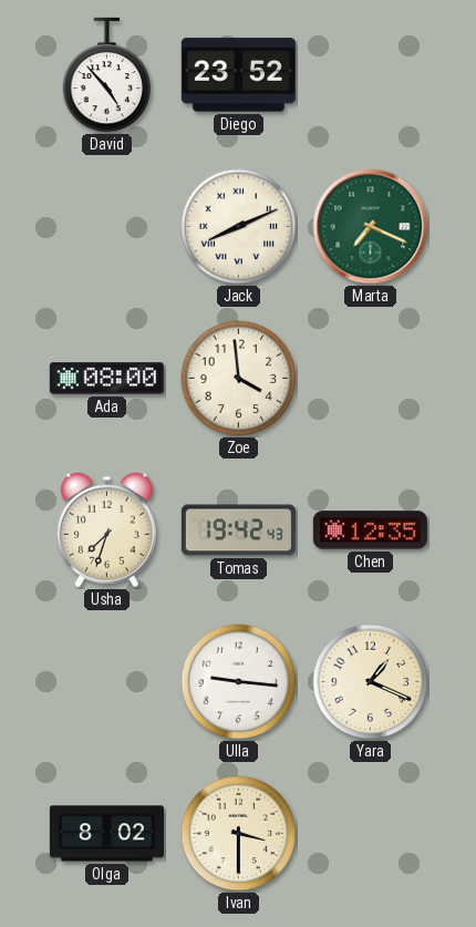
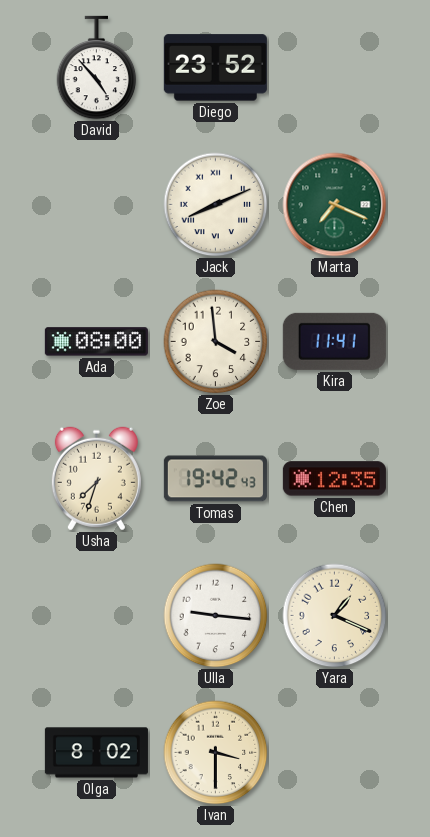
Kira: none -> 11:41
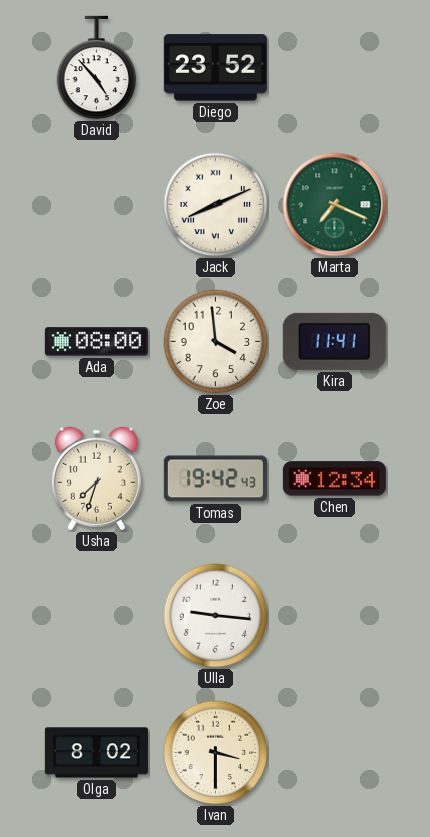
Chen: 12:35 -> 12:34
Yara: 1:19 -> none
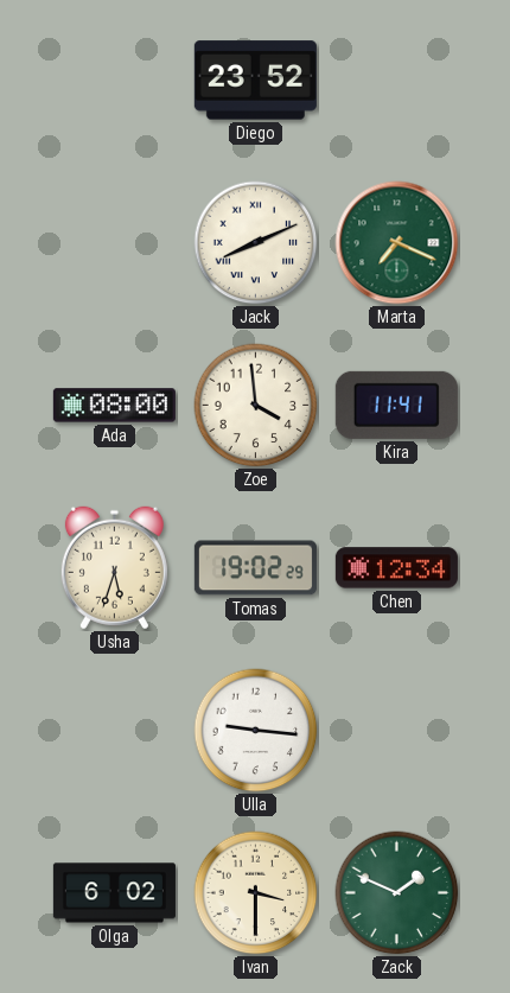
David: 4:53 -> none
Usha: 7:33 -> 5:33
Tomas: 19:42 -> 19:02
Olga: 8:02 -> 6:02
Zack: none -> 1:49
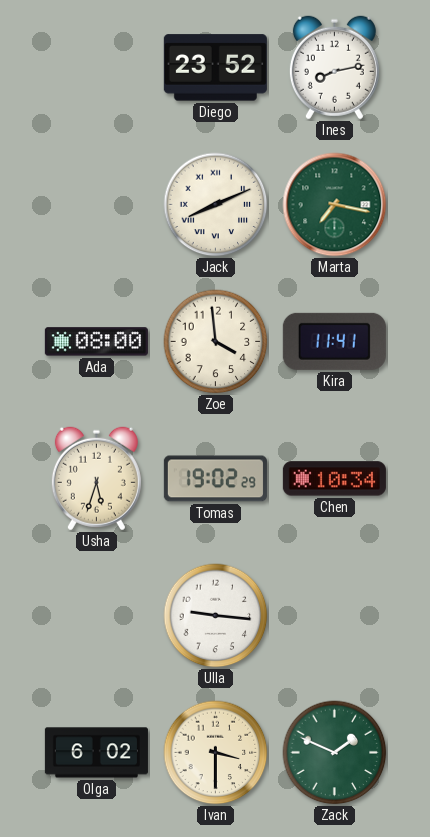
Ines: none -> 8:13
Marta: 7:19 -> 7:17
Chen: 12:34 -> 10:34
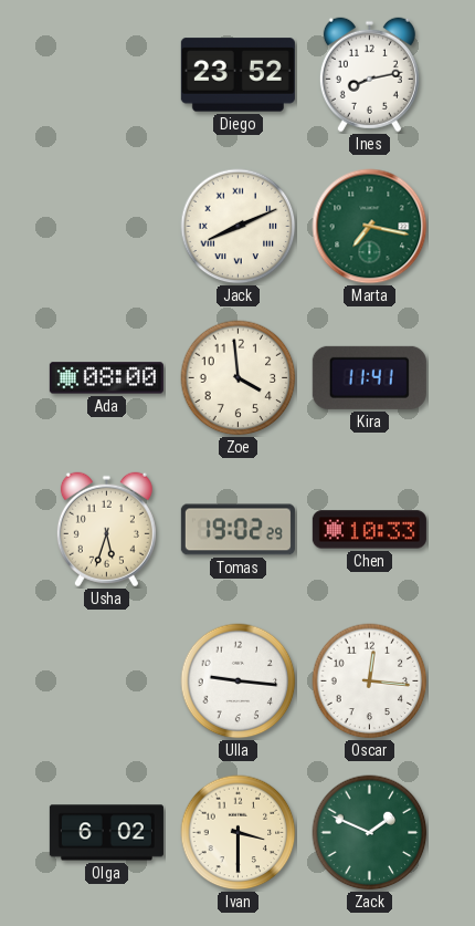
Chen: 10:34 -> 10:33
Oscar: none -> 12:16
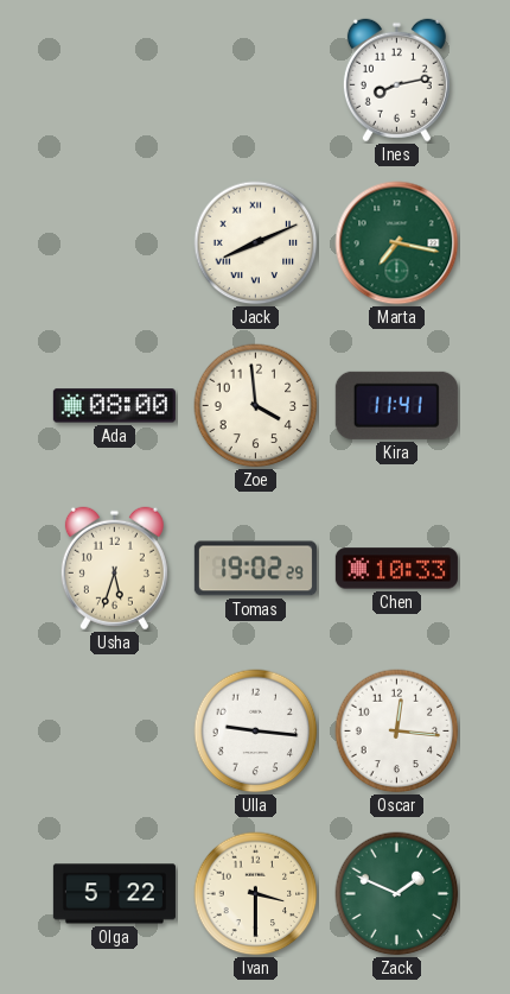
Diego: 23:52 -> none
Olga: 6:02 -> 5:22
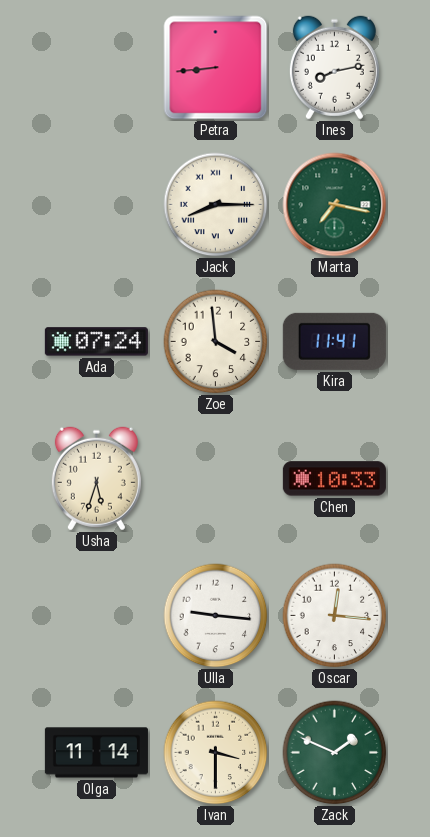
Petra: none -> 8:44
Jack: 8:11 -> 8:15
Ada: 08:00 -> 07:24
Tomas: 19:02 -> none
Olga: 5:22 -> 11:14
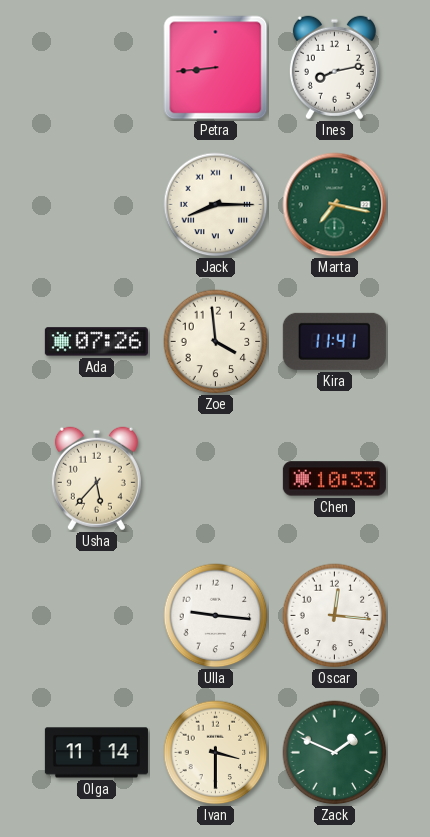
Ada: 07:24 -> 07:26
Usha: 5:33 -> 5:37
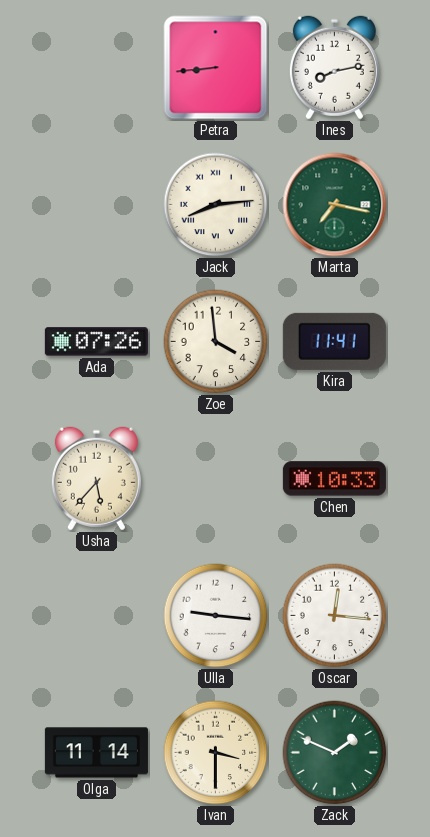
Jack: 8:15 -> 8:14
